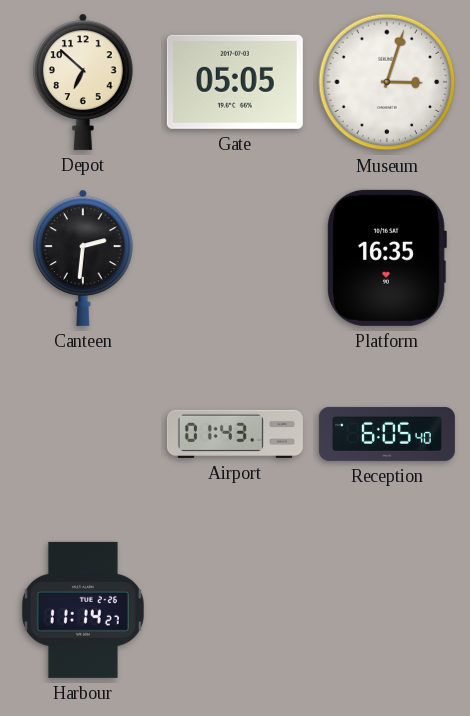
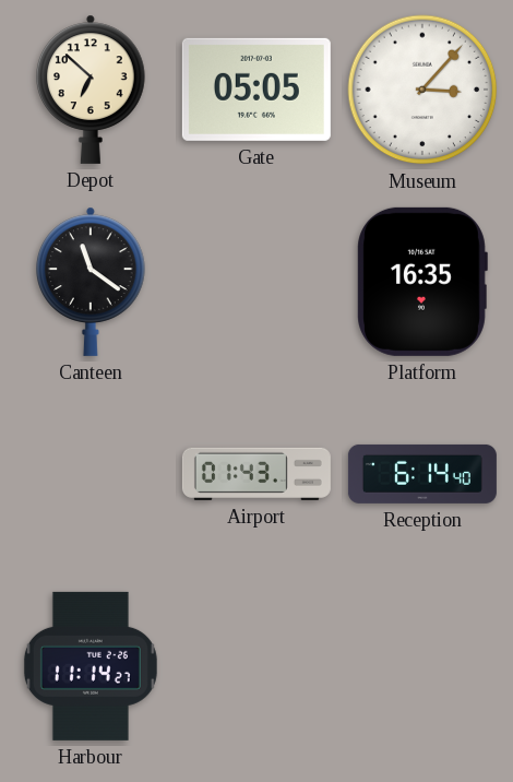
Museum: 3:03 -> 3:07
Canteen: 2:31 -> 11:21
Reception: 6:05 -> 6:14
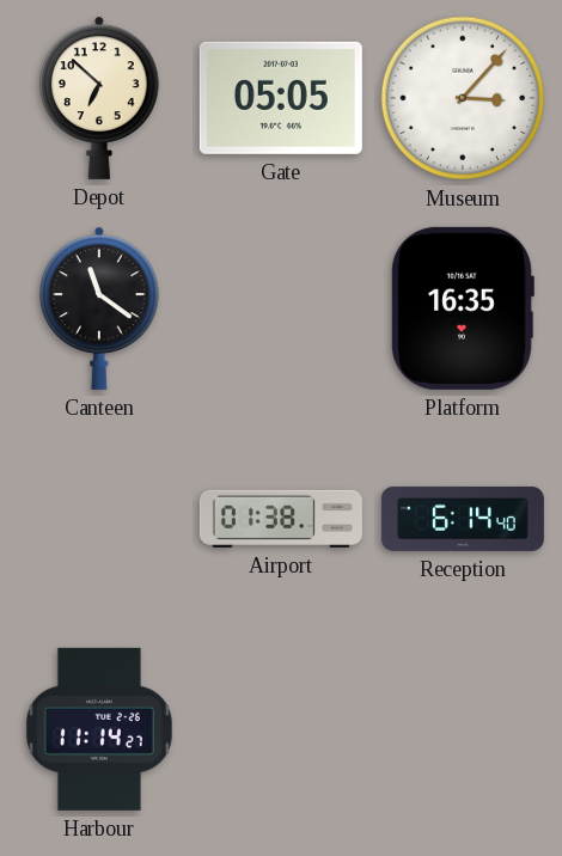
Airport: 01:43 -> 01:38
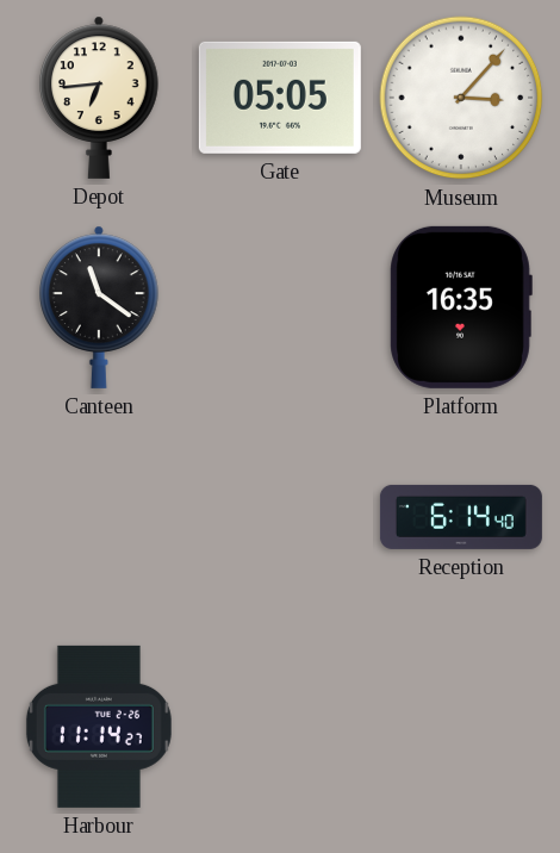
Depot: 6:52 -> 6:44
Airport: 01:38 -> none
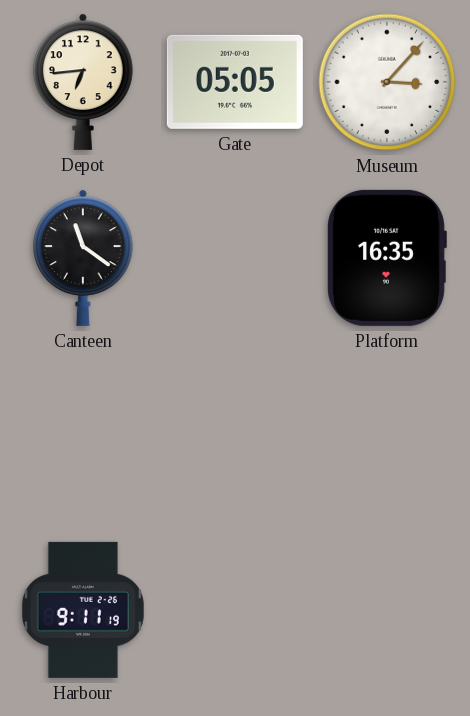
Reception: 6:14 -> none
Harbour: 11:14 -> 9:11
